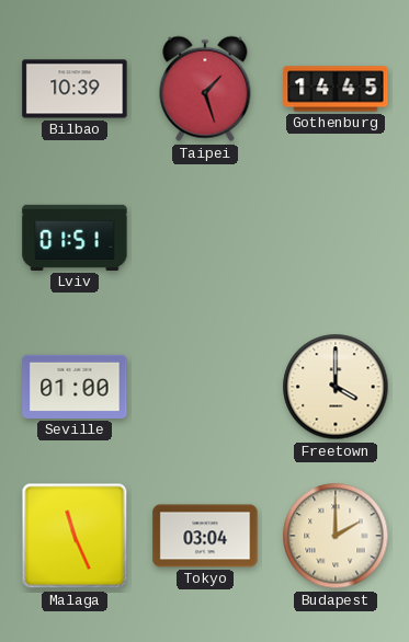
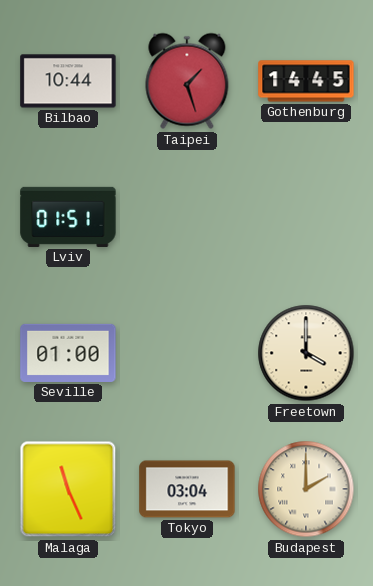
Bilbao: 10:39 -> 10:44
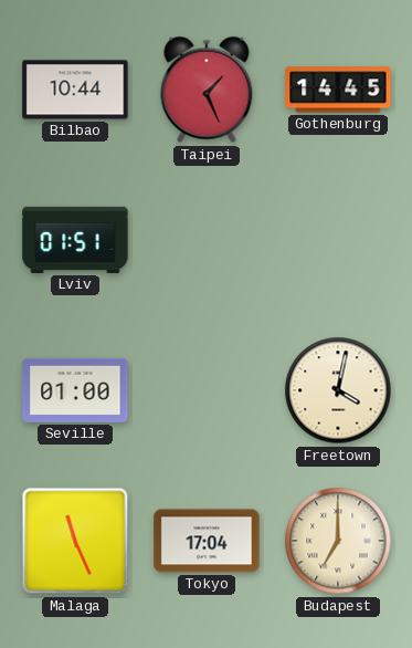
Taipei: 1:27 -> 1:26
Freetown: 4:00 -> 4:02
Tokyo: 03:04 -> 17:04
Budapest: 2:00 -> 7:00
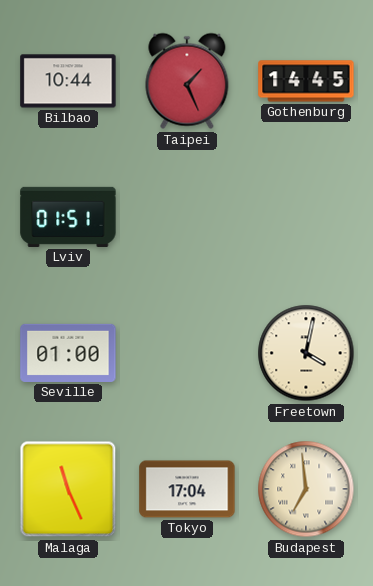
Budapest: 7:00 -> 6:59
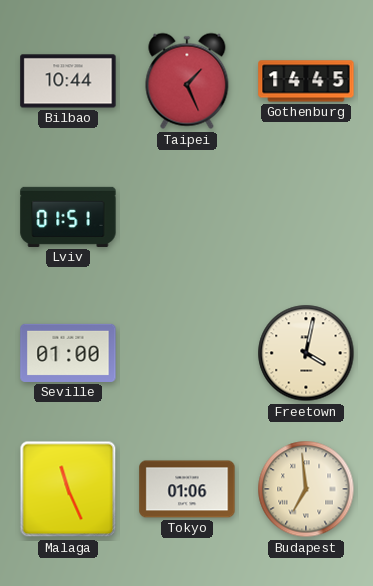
Tokyo: 17:04 -> 01:06
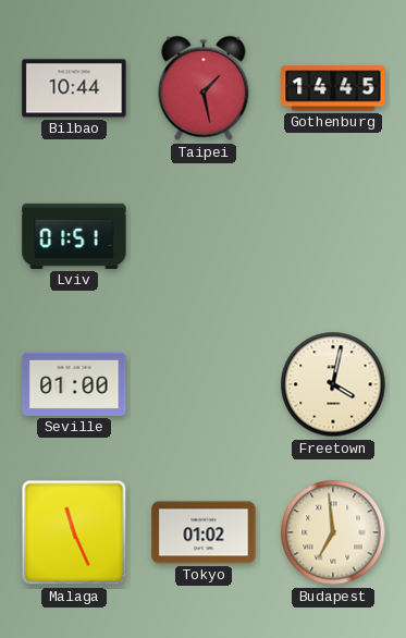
Taipei: 1:26 -> 1:28
Tokyo: 01:06 -> 01:02
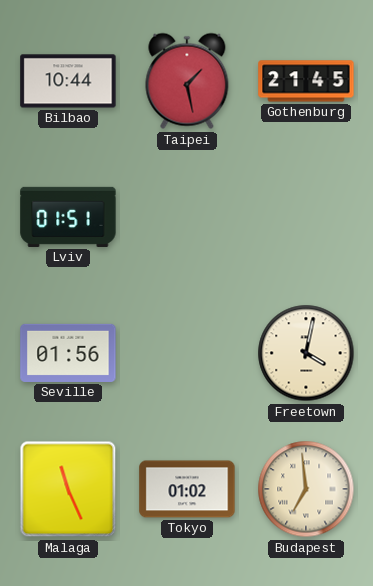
Gothenburg: 14:45 -> 21:45
Seville: 01:00 -> 01:56
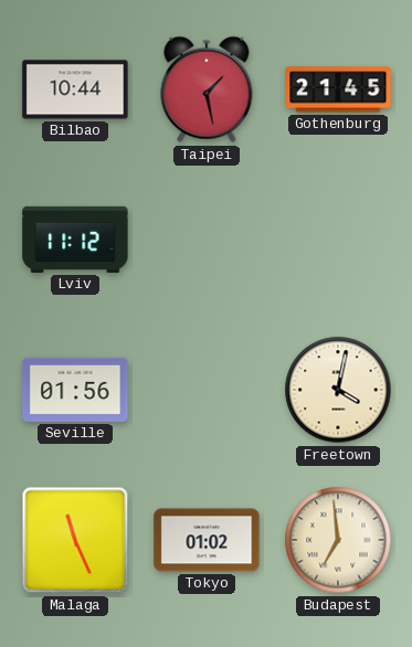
Lviv: 01:51 -> 11:12
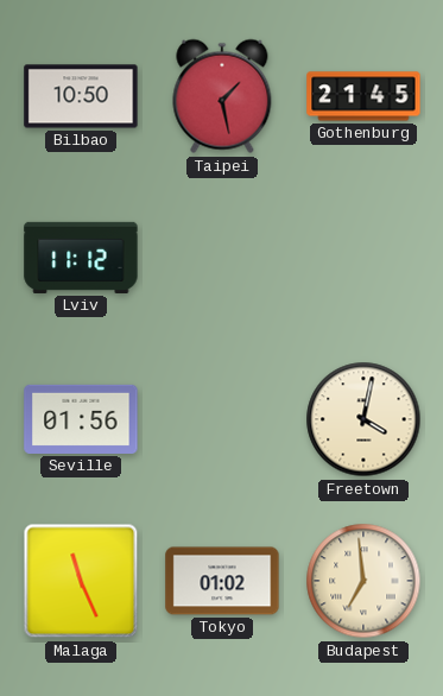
Bilbao: 10:44 -> 10:50
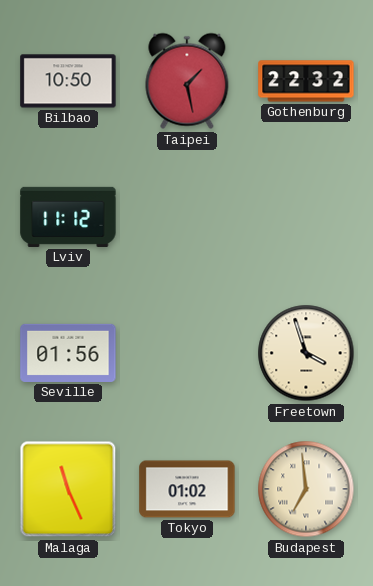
Gothenburg: 21:45 -> 22:32
Freetown: 4:02 -> 3:57
